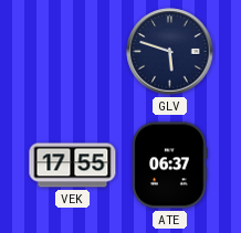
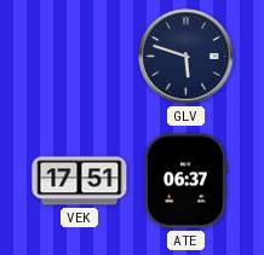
VEK: 17:55 -> 17:51
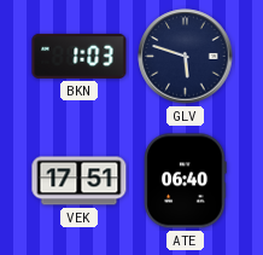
BKN: none -> 1:03
ATE: 06:37 -> 06:40
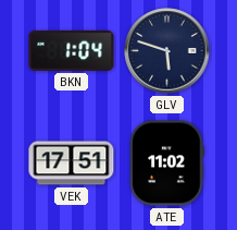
BKN: 1:03 -> 1:04
ATE: 06:40 -> 11:02
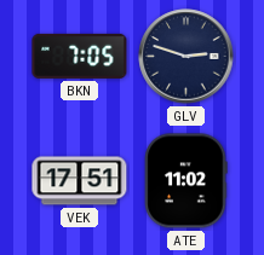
BKN: 1:04 -> 7:05
GLV: 5:48 -> 2:48
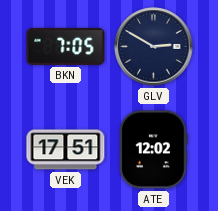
GLV: 2:48 -> 2:50
ATE: 11:02 -> 12:02
